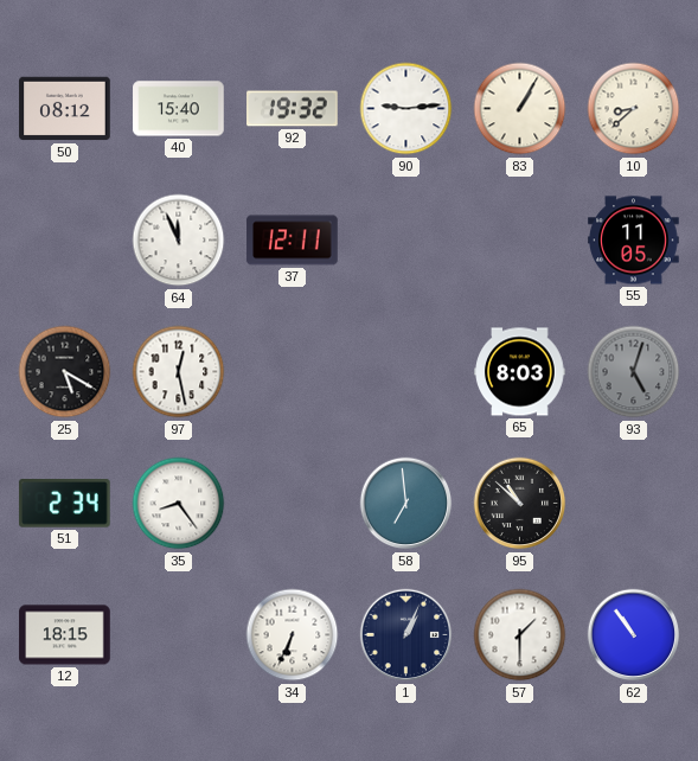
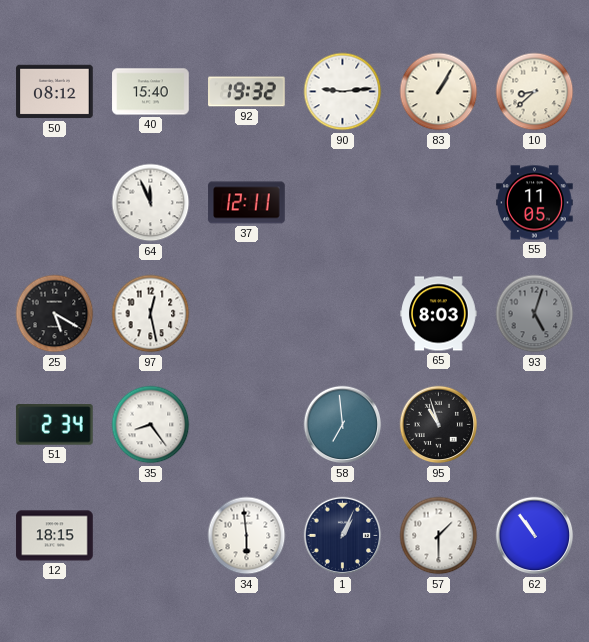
95: 10:52 -> 10:57
34: 6:34 -> 5:59
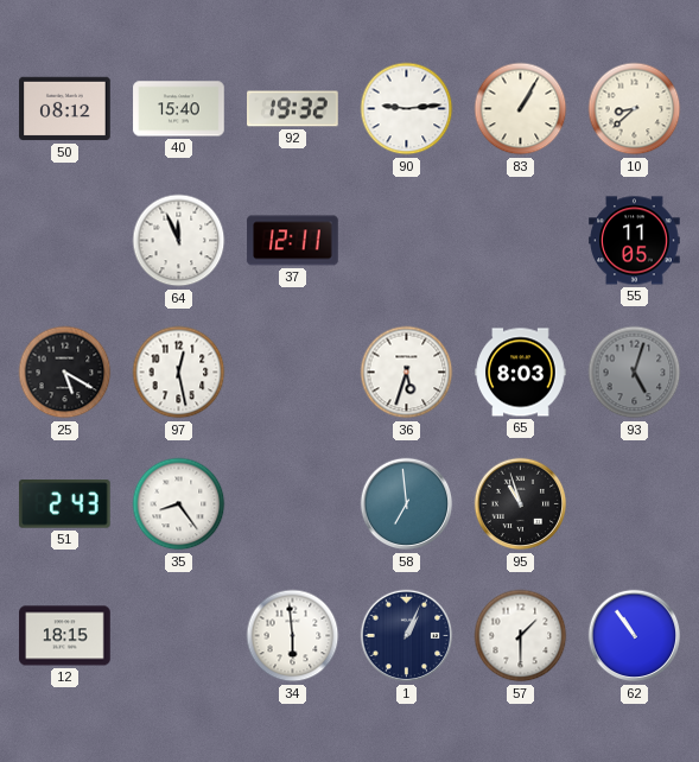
36: none -> 5:33
51: 2:34 -> 2:43
